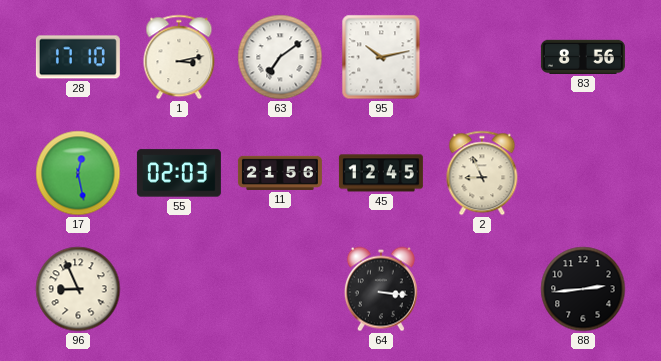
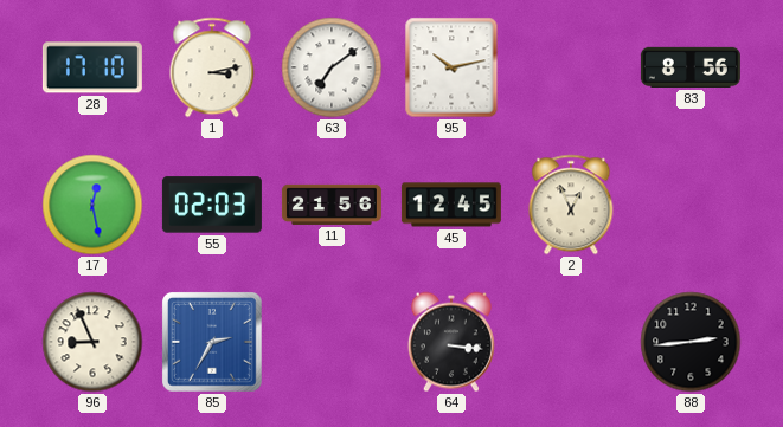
2: 8:56 -> 12:56
85: none -> 2:35
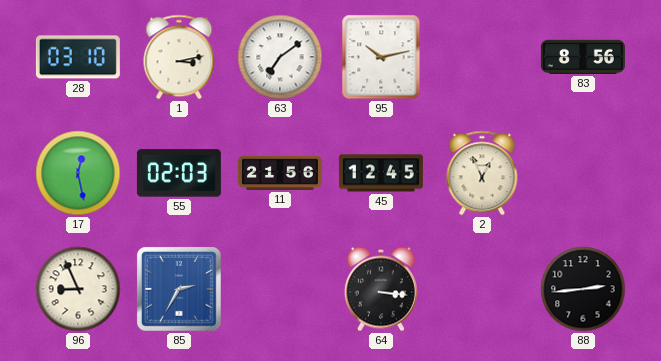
28: 17:10 -> 03:10
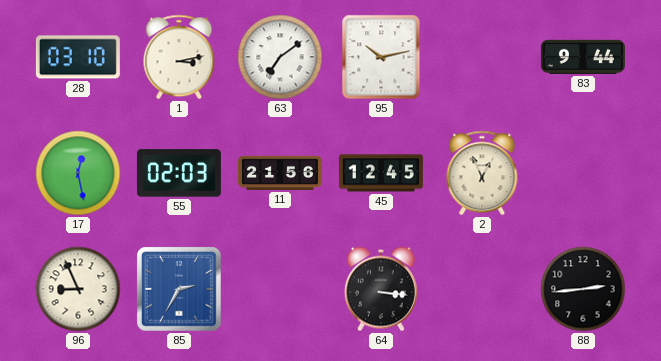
83: 8:56 -> 9:44
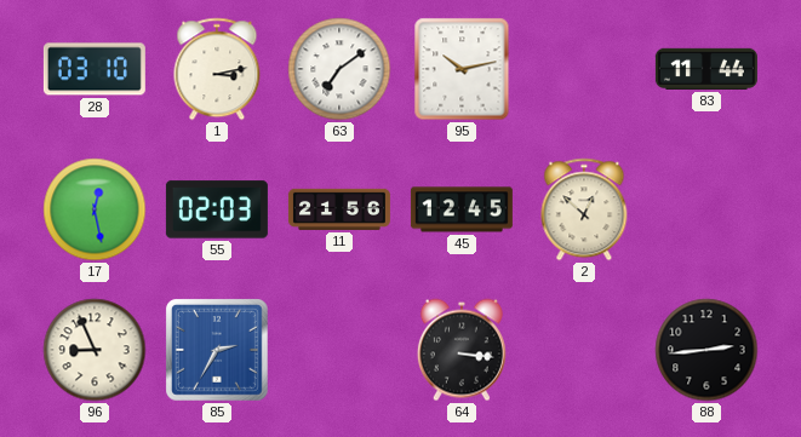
83: 9:44 -> 11:44
2: 12:56 -> 12:52
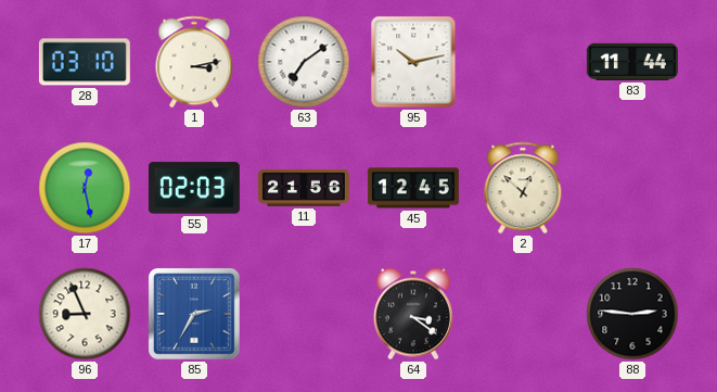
64: 3:16 -> 3:21
88: 2:44 -> 2:46
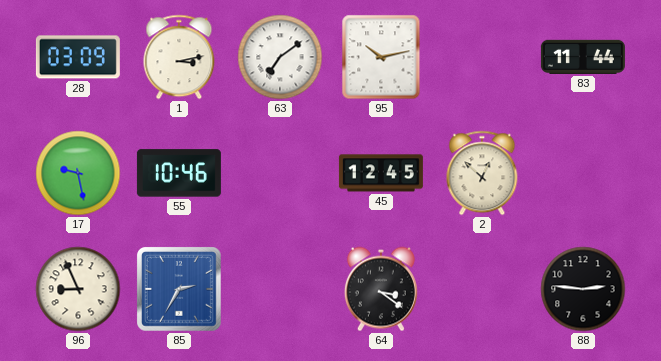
28: 03:10 -> 03:09
17: 12:28 -> 9:28
55: 02:03 -> 10:46
11: 21:56 -> none
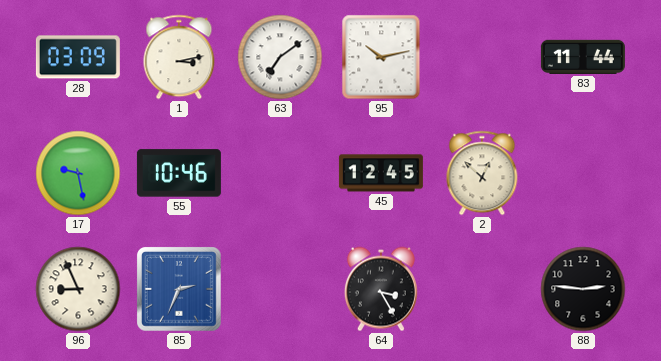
85: 2:35 -> 2:34
64: 3:21 -> 3:25
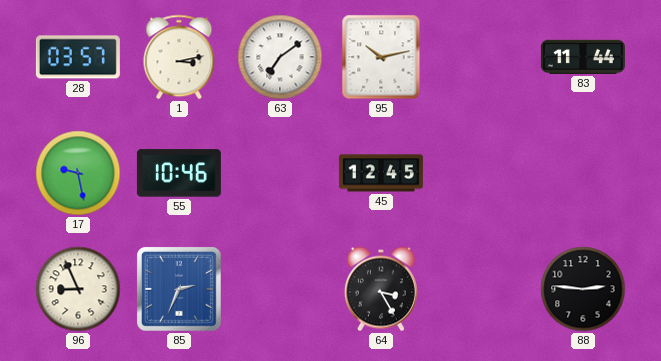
28: 03:09 -> 03:57
2: 12:52 -> none
